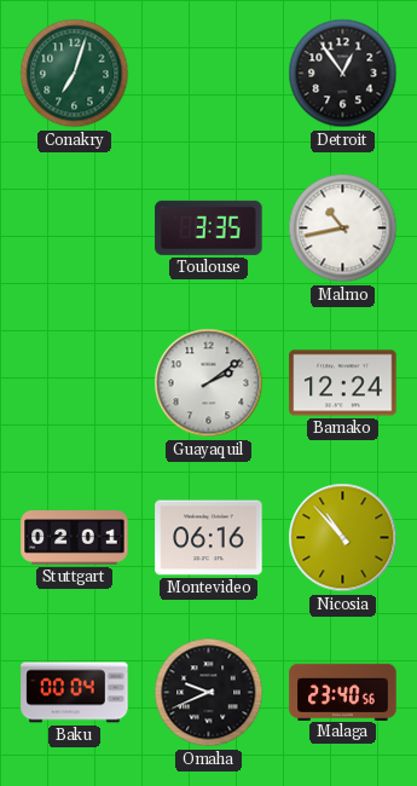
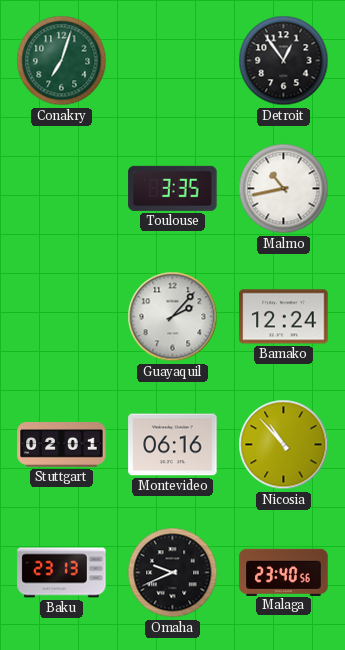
Guayaquil: 2:09 -> 2:07
Baku: 00:04 -> 23:13
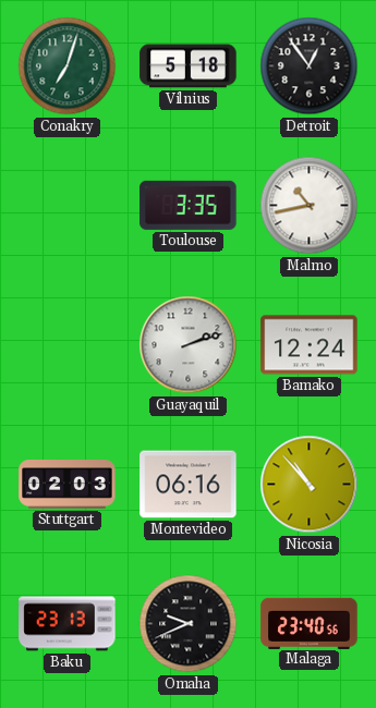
Vilnius: none -> 5:18
Guayaquil: 2:07 -> 2:12
Stuttgart: 02:01 -> 02:03
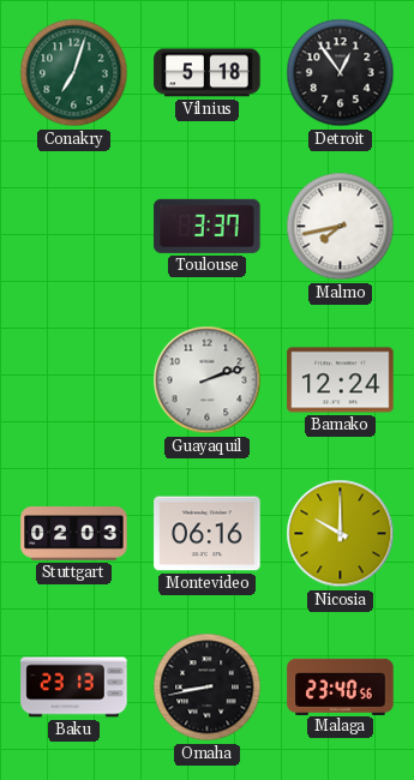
Toulouse: 3:35 -> 3:37
Malmo: 10:43 -> 7:43
Nicosia: 10:53 -> 10:00
Omaha: 9:41 -> 8:43
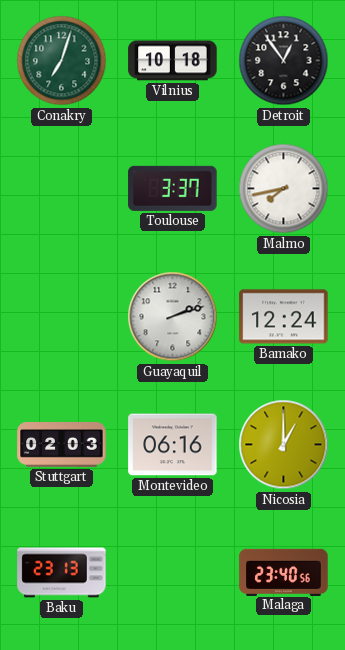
Vilnius: 5:18 -> 10:18
Nicosia: 10:00 -> 1:00
Omaha: 8:43 -> none
